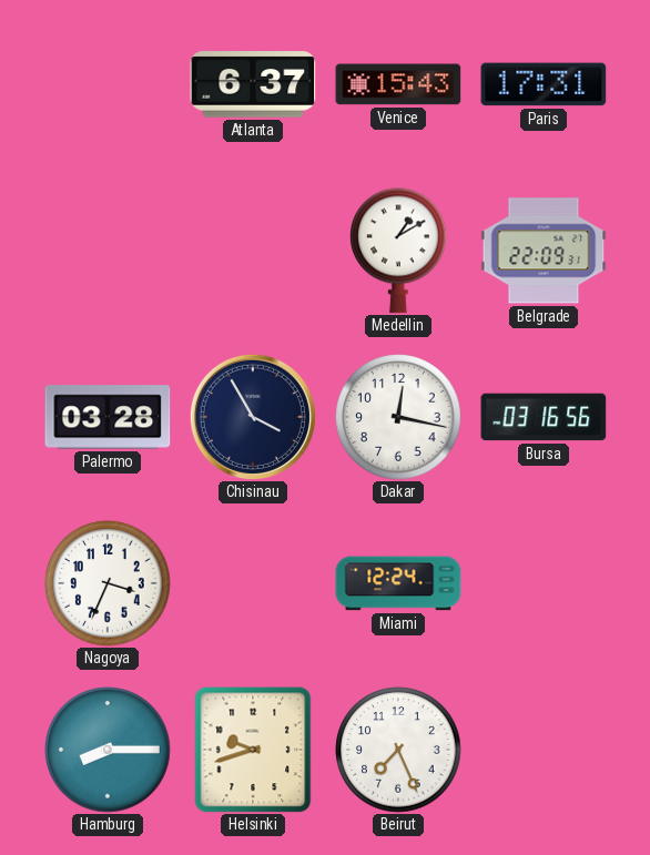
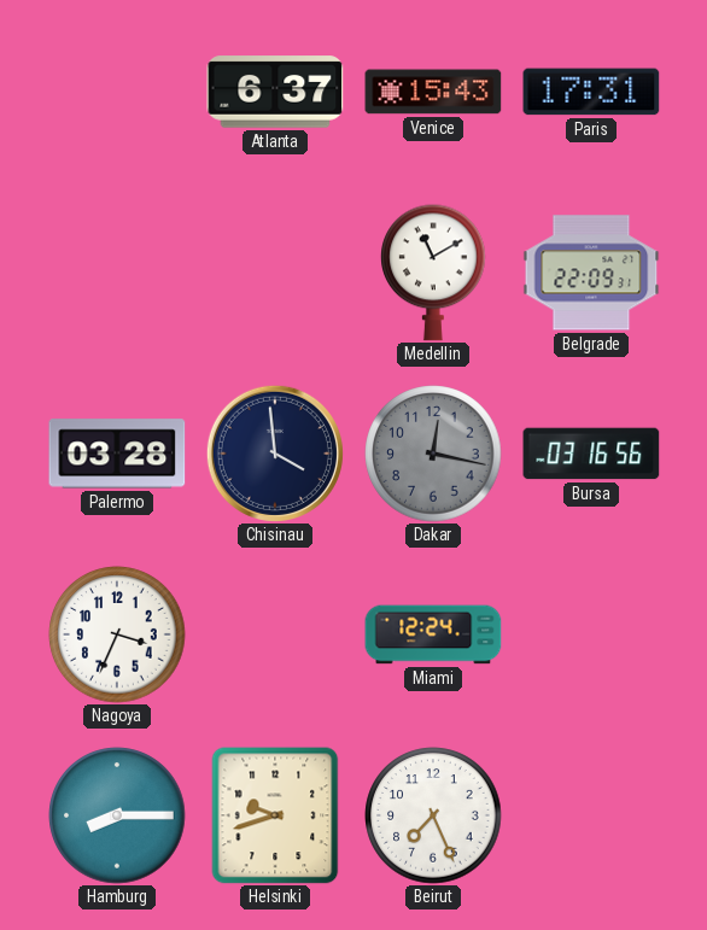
Medellin: 1:10 -> 11:10
Chisinau: 3:55 -> 3:59
Dakar dial: white -> grey
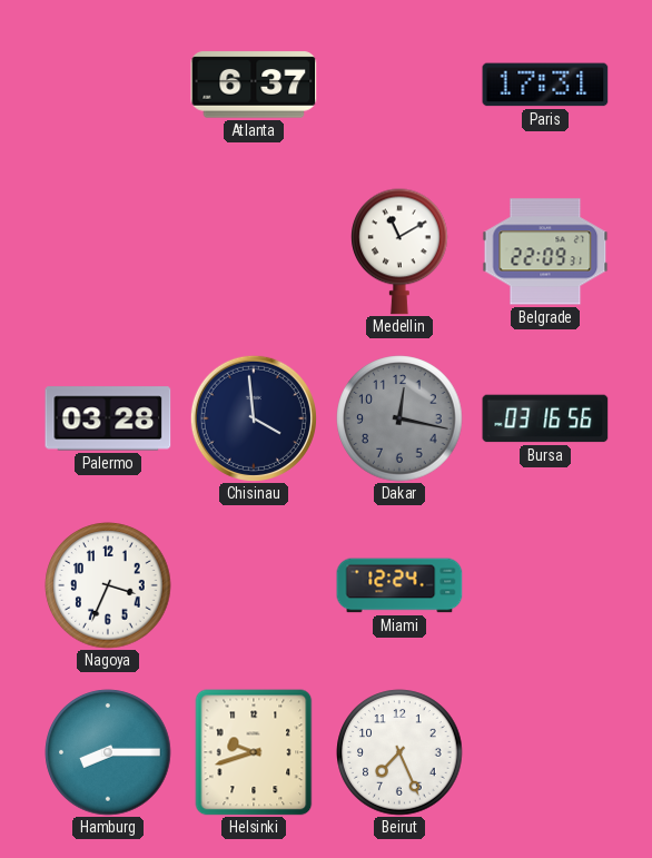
Venice: 15:43 -> none
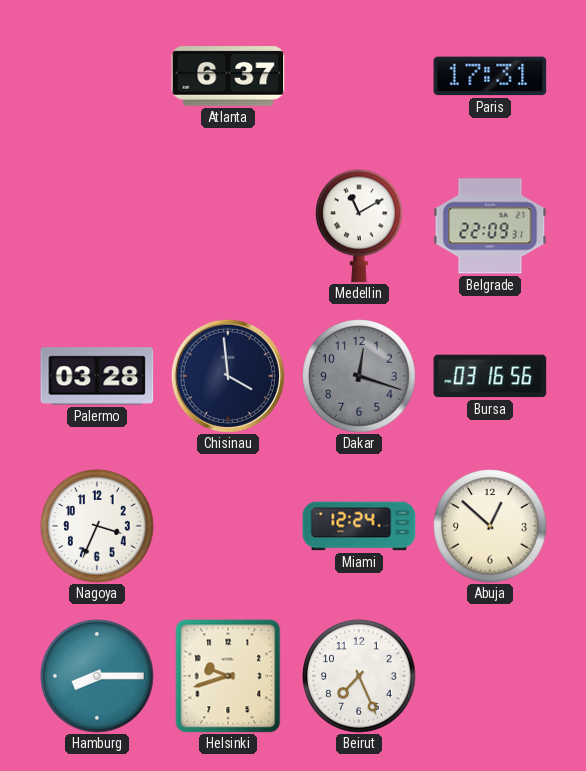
Dakar: 12:17 -> 12:18
Abuja: none -> 12:52
